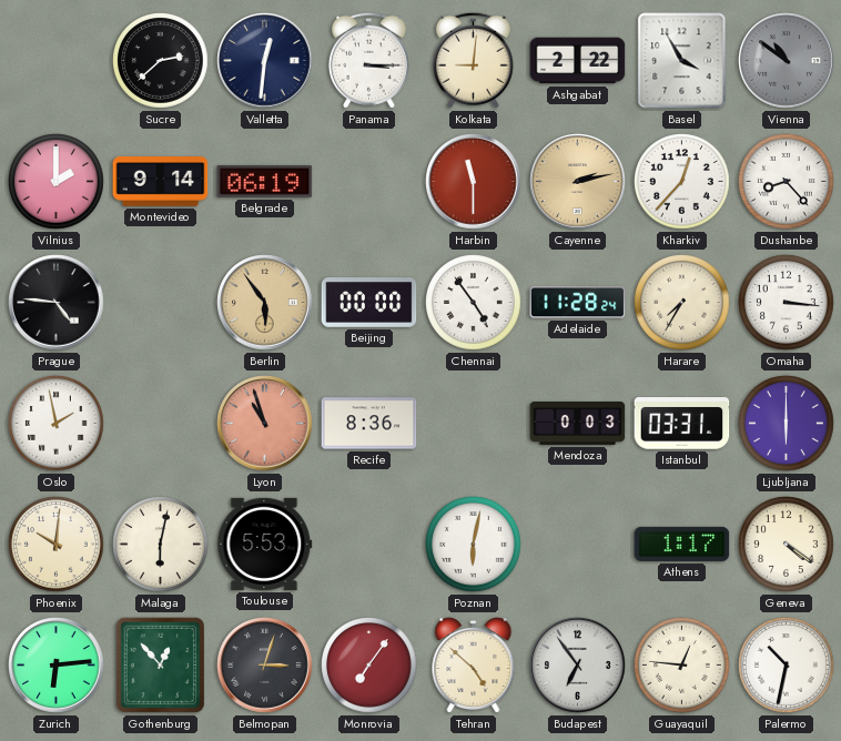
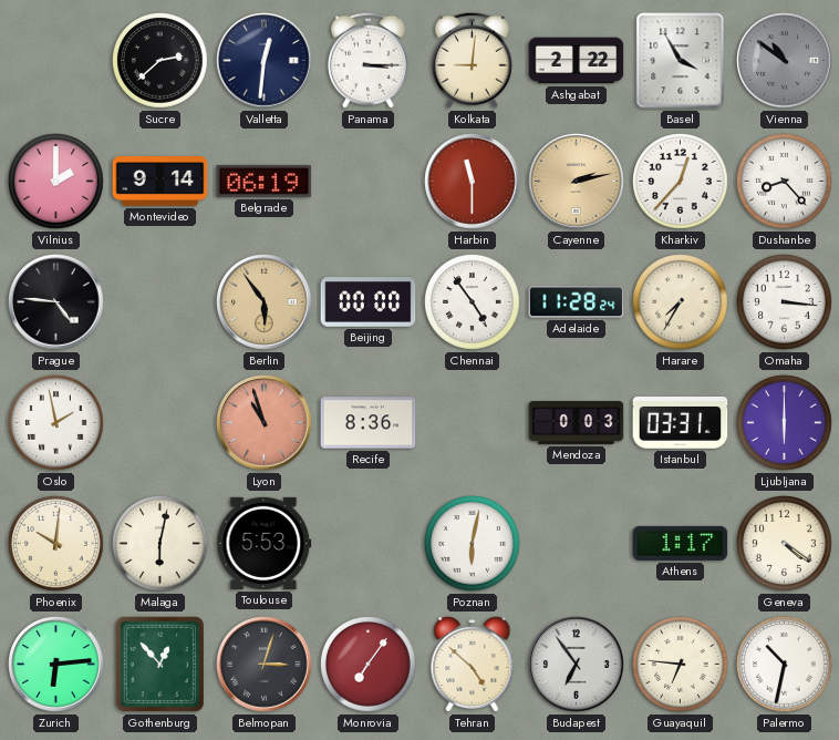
Guayaquil: 12:46 -> 6:46
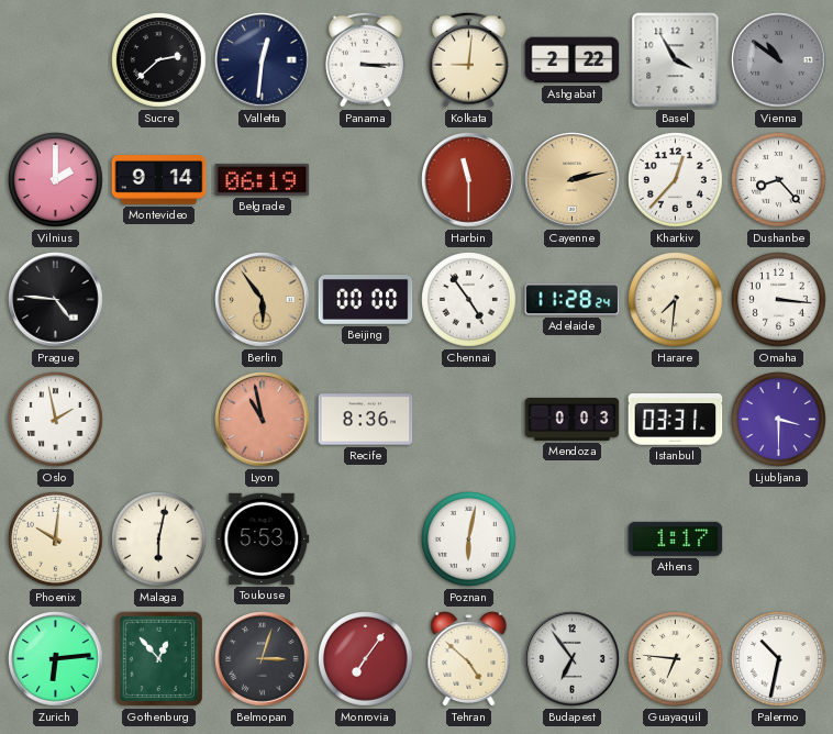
Harare: 7:35 -> 7:31
Lyon: 10:57 -> 10:58
Ljubljana: 6:00 -> 3:30
Geneva: 4:21 -> none
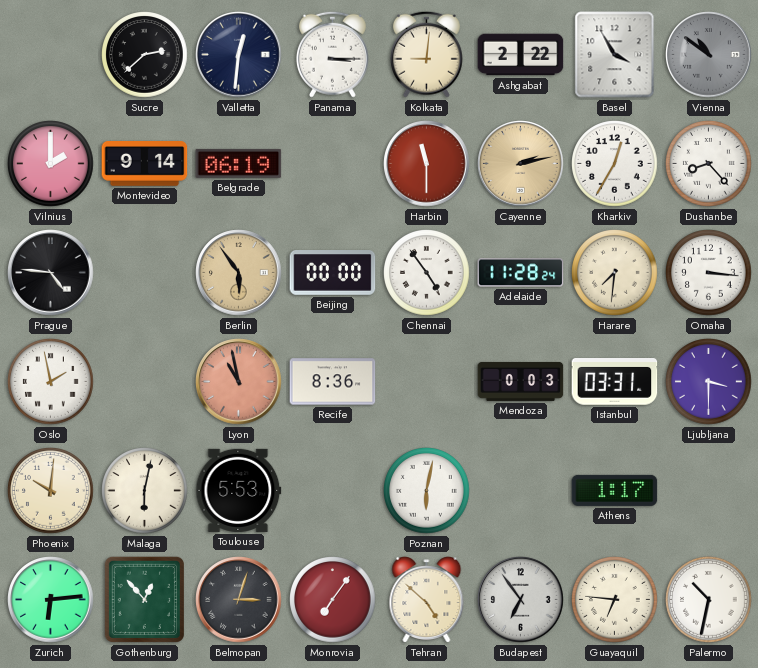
Kharkiv: 12:37 -> 12:35
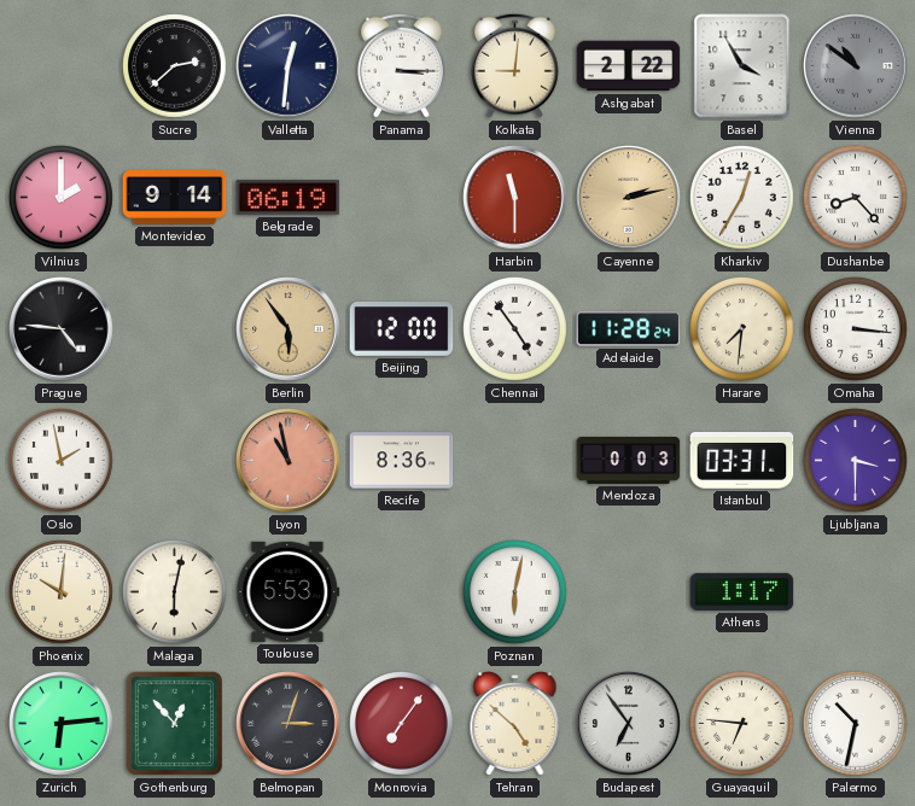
Beijing: 00:00 -> 12:00
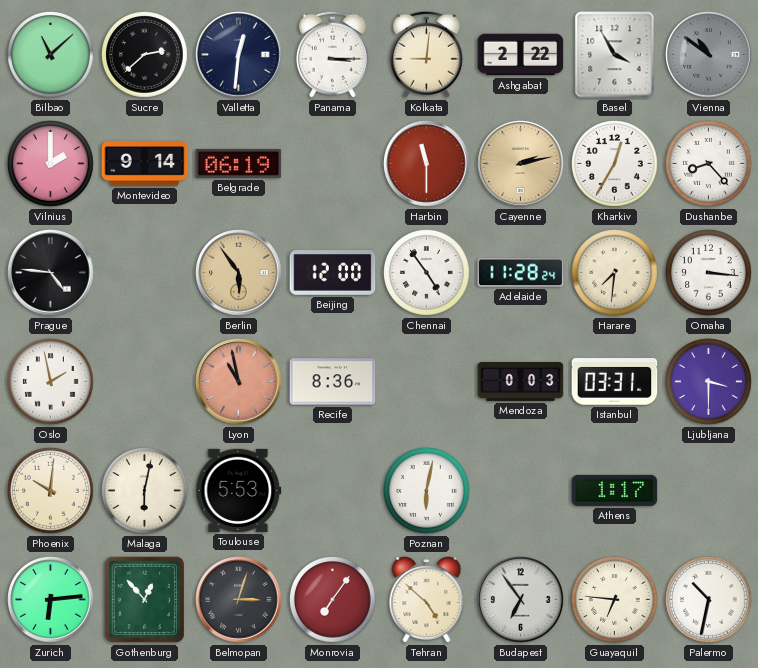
Bilbao: none -> 11:08
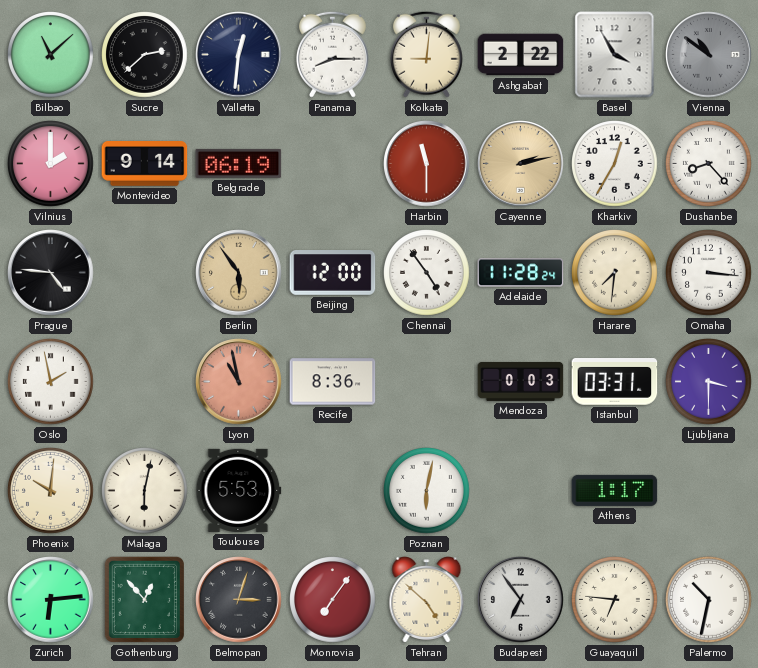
Panama: 3:15 -> 8:15
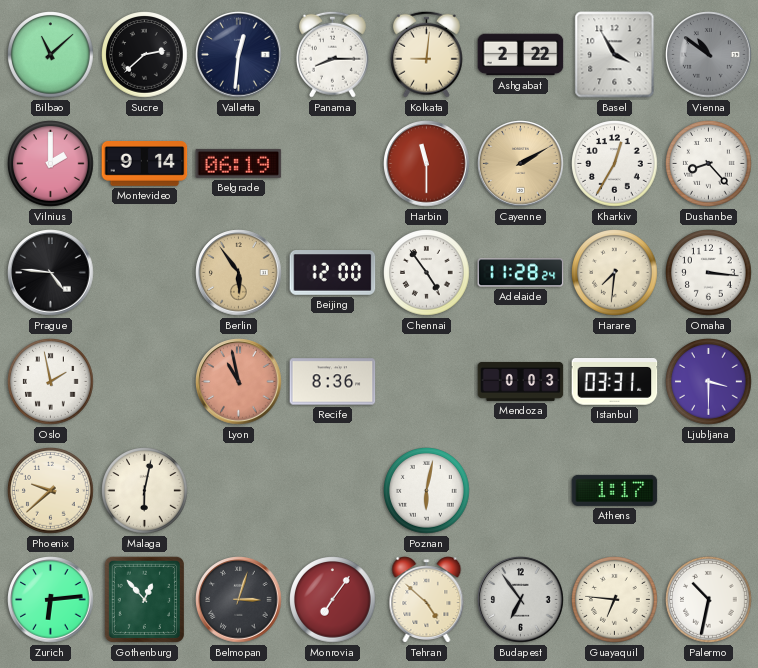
Cayenne: 2:13 -> 2:10
Phoenix: 10:01 -> 9:38
Toulouse: 5:53 -> none
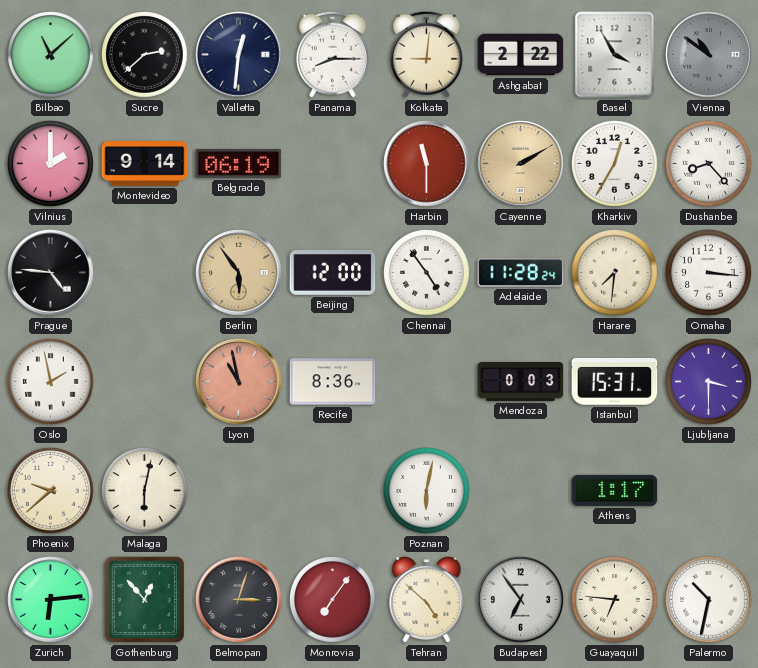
Istanbul: 03:31 -> 15:31
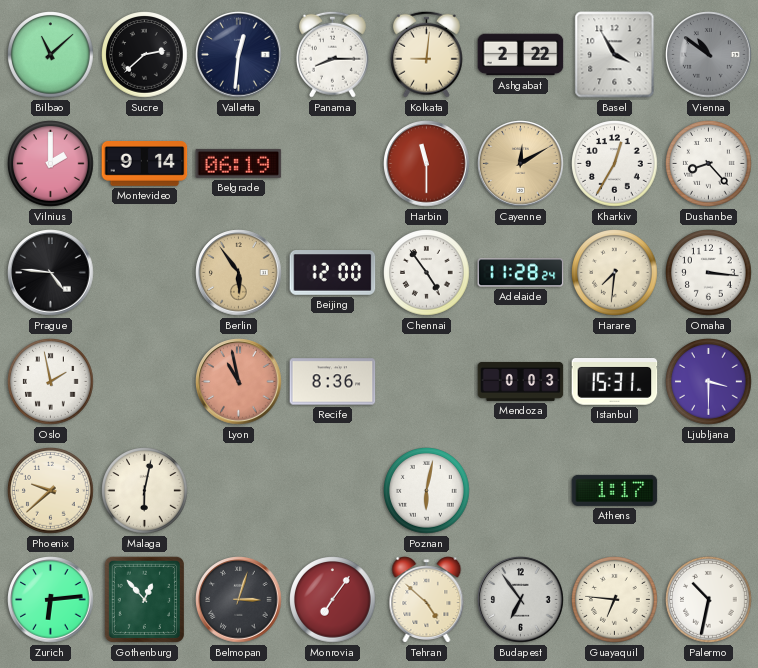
Cayenne: 2:10 -> 12:10
